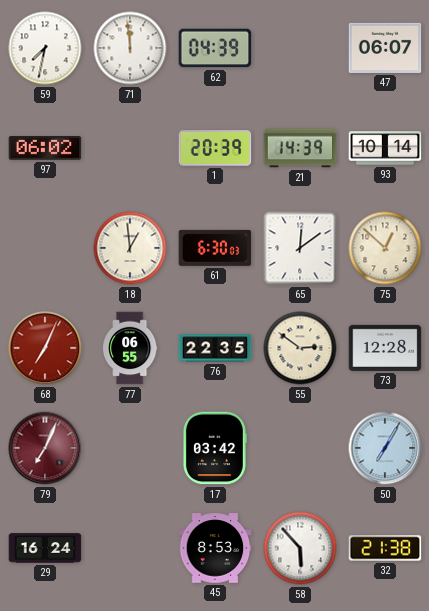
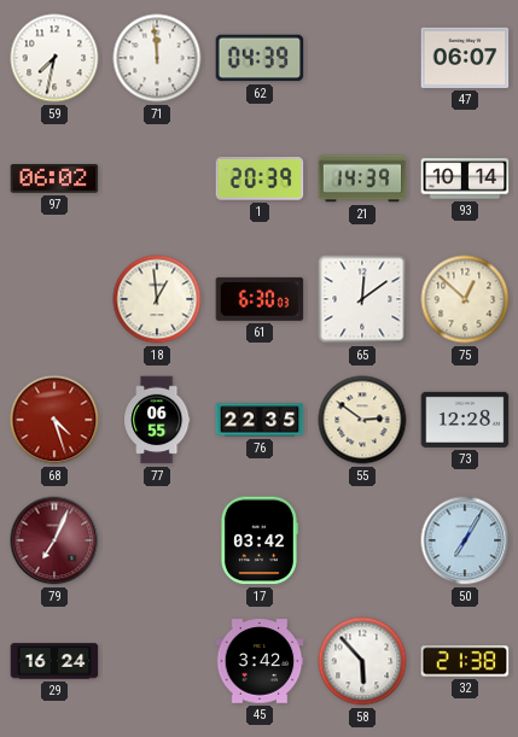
68: 7:04 -> 4:27
45: 8:53 -> 3:42
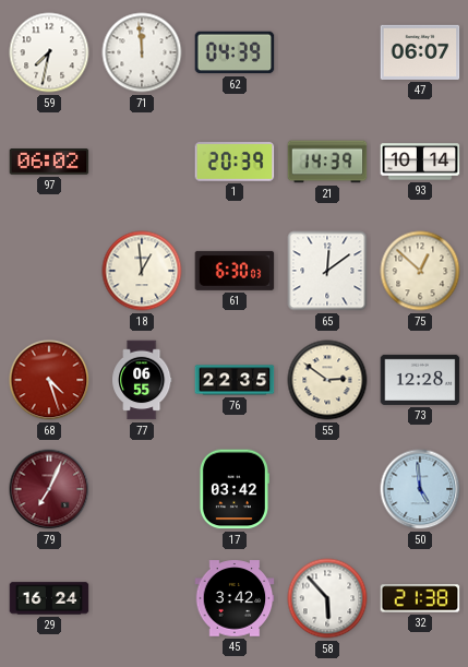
50: 7:05 -> 4:59
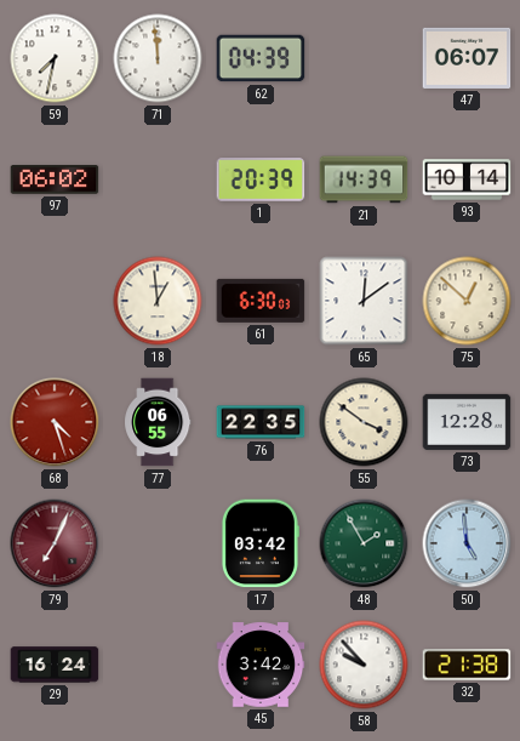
55: 2:51 -> 3:51
48: none -> 1:55
58: 5:53 -> 9:53
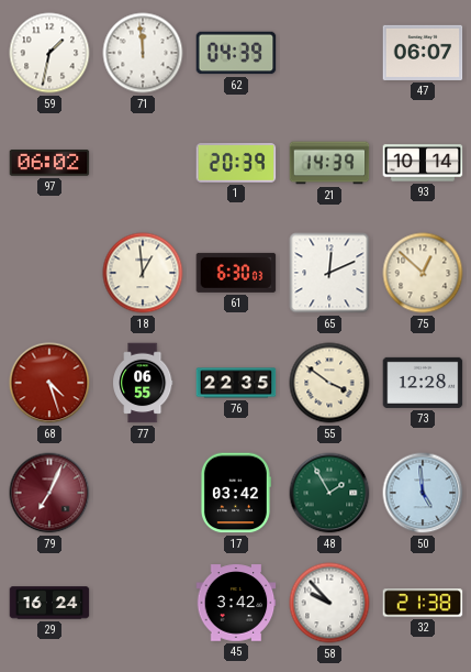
59: 7:32 -> 1:32
65: 12:09 -> 12:11
